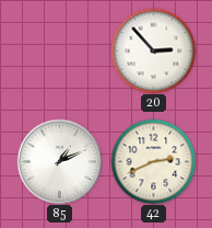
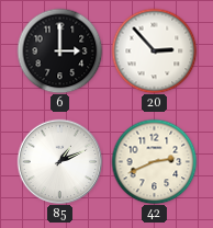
6: none -> 3:00
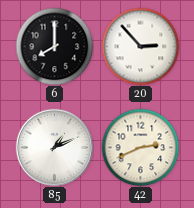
6: 3:00 -> 8:00
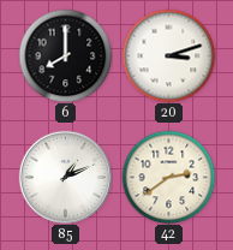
20: 2:53 -> 3:12
42: 2:41 -> 2:39
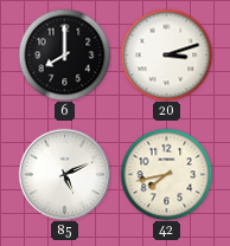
85: 1:11 -> 5:11
42: 2:39 -> 7:43
